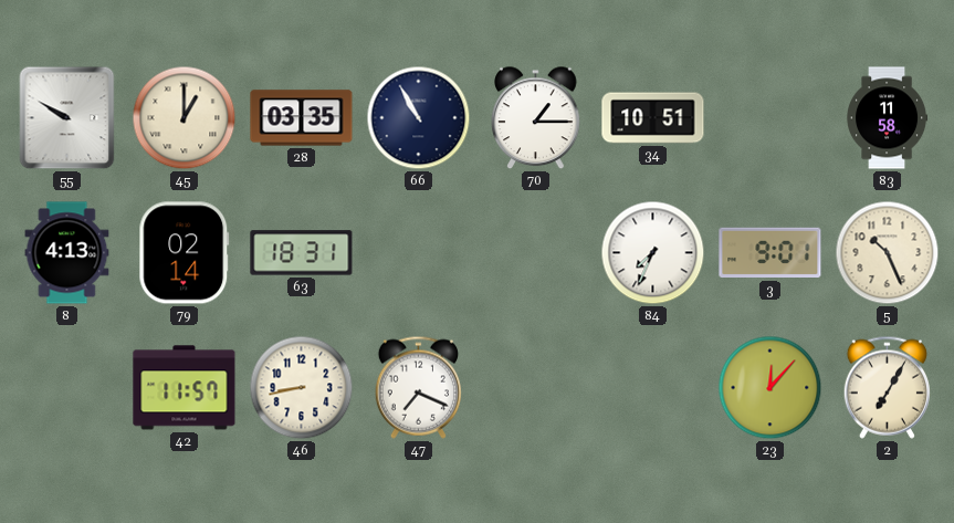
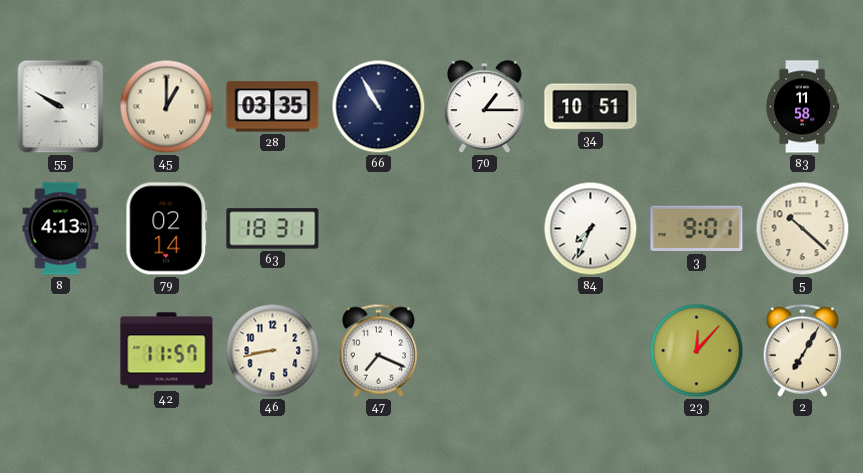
5: 10:26 -> 10:22
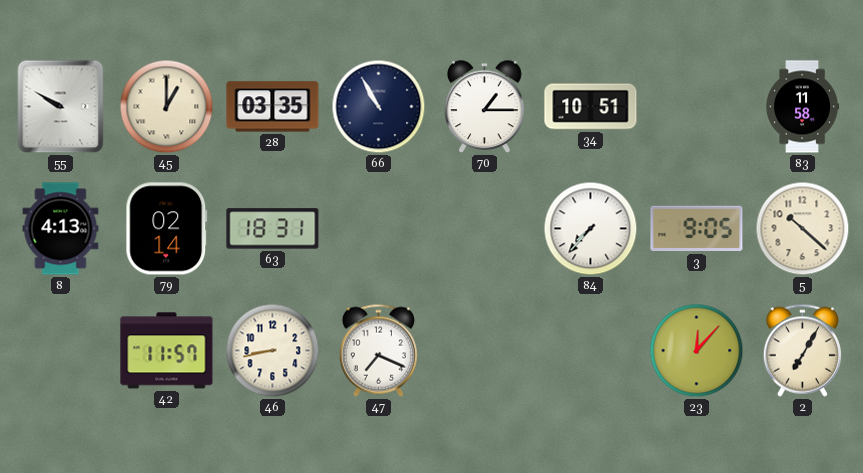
84: 7:34 -> 7:37
3: 9:01 -> 9:05
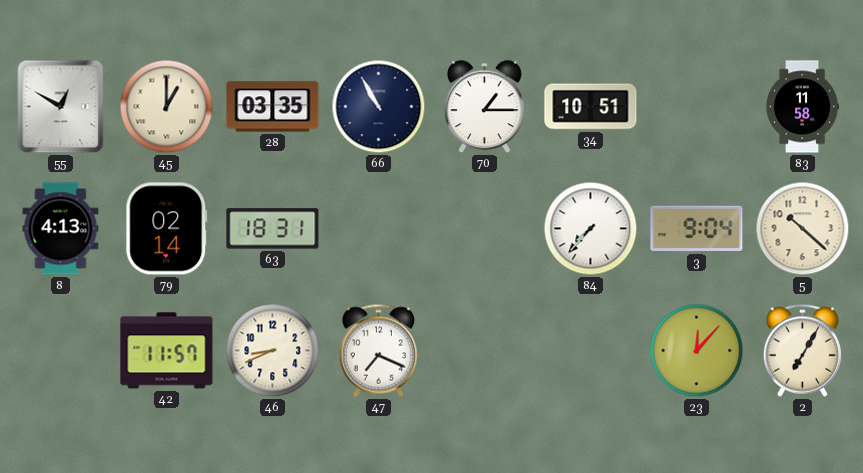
55: 9:50 -> 12:50
3: 9:05 -> 9:04
46: 8:43 -> 8:41
